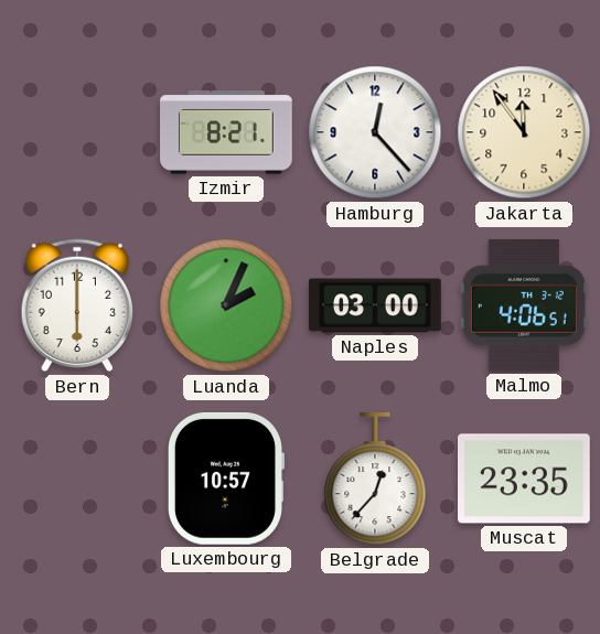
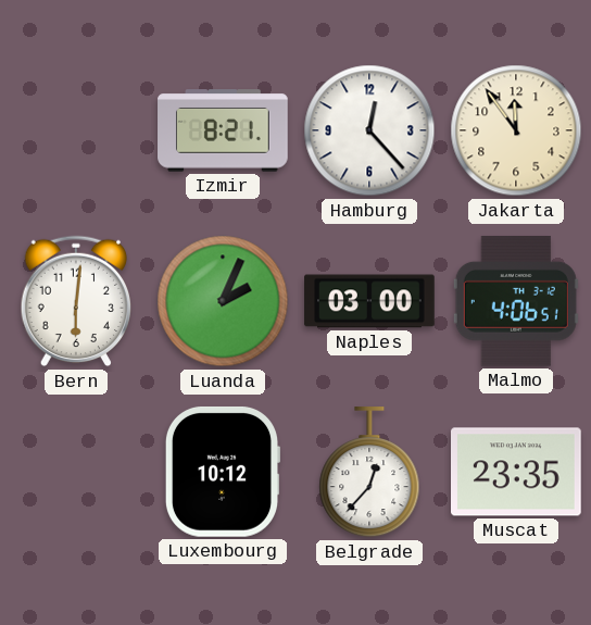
Bern: 6:00 -> 6:01
Luxembourg: 10:57 -> 10:12
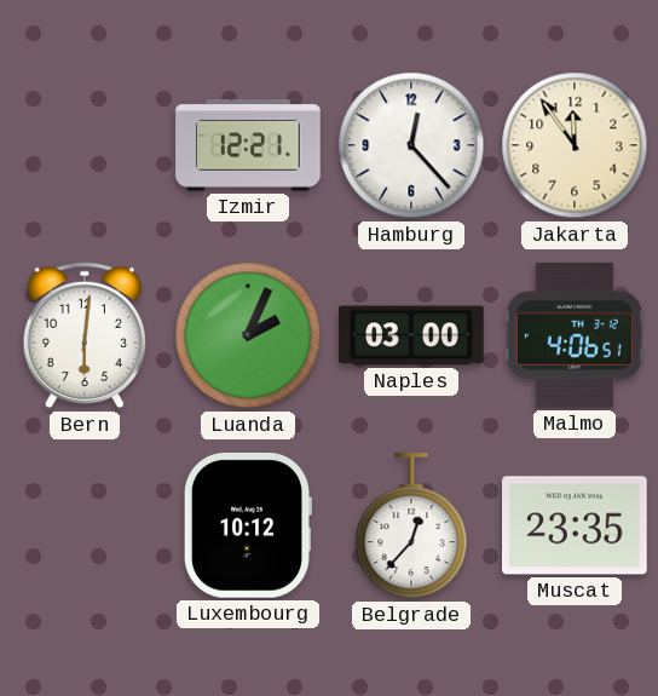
Izmir: 8:21 -> 12:21
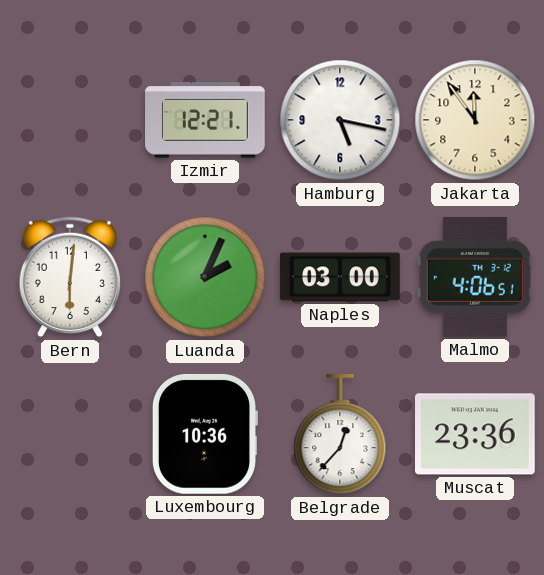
Hamburg: 12:23 -> 5:17
Luxembourg: 10:12 -> 10:36
Muscat: 23:35 -> 23:36
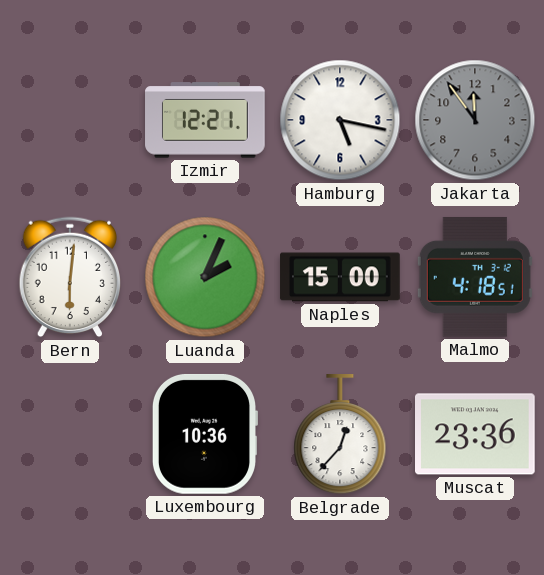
Jakarta dial: cream -> grey
Naples: 03:00 -> 15:00
Malmo: 4:06 -> 4:18
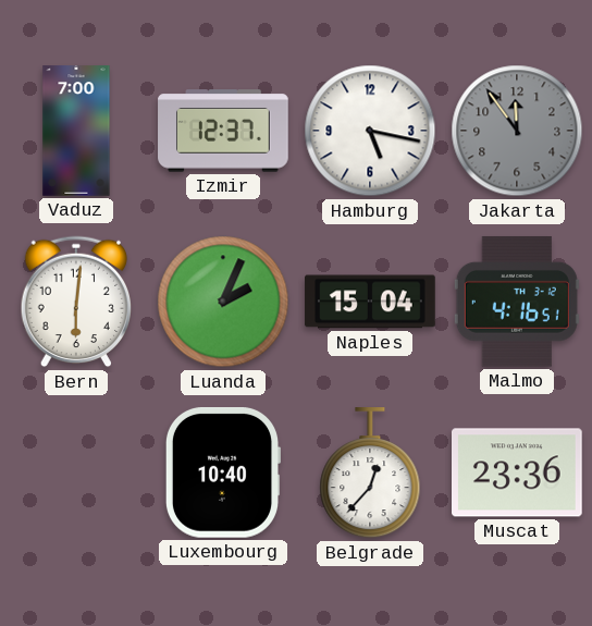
Vaduz: none -> 7:00
Izmir: 12:21 -> 12:37
Naples: 15:00 -> 15:04
Malmo: 4:18 -> 4:16
Luxembourg: 10:36 -> 10:40
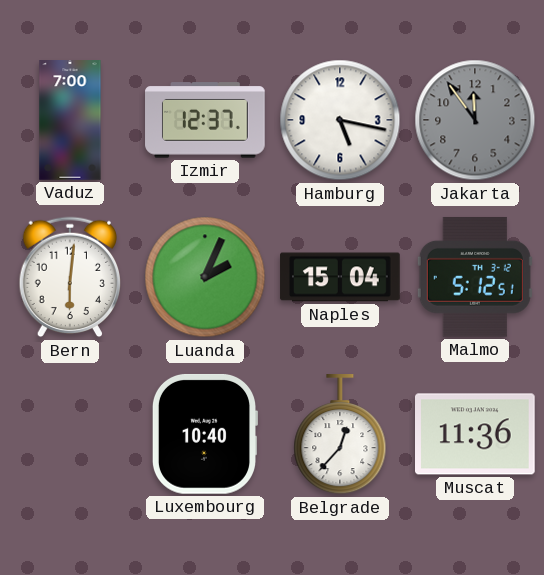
Malmo: 4:16 -> 5:12
Muscat: 23:36 -> 11:36
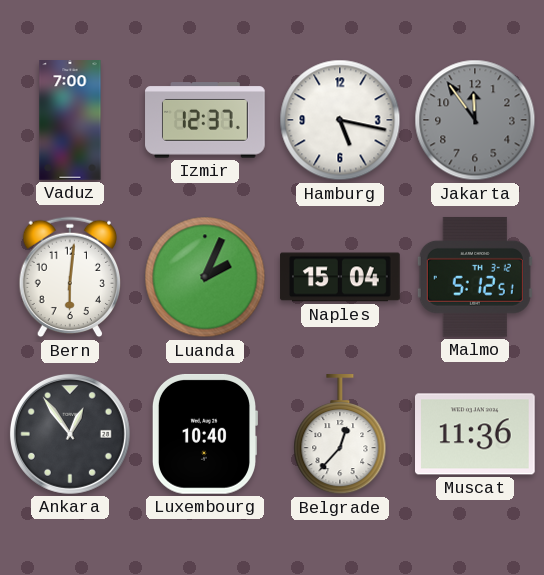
Ankara: none -> 12:54
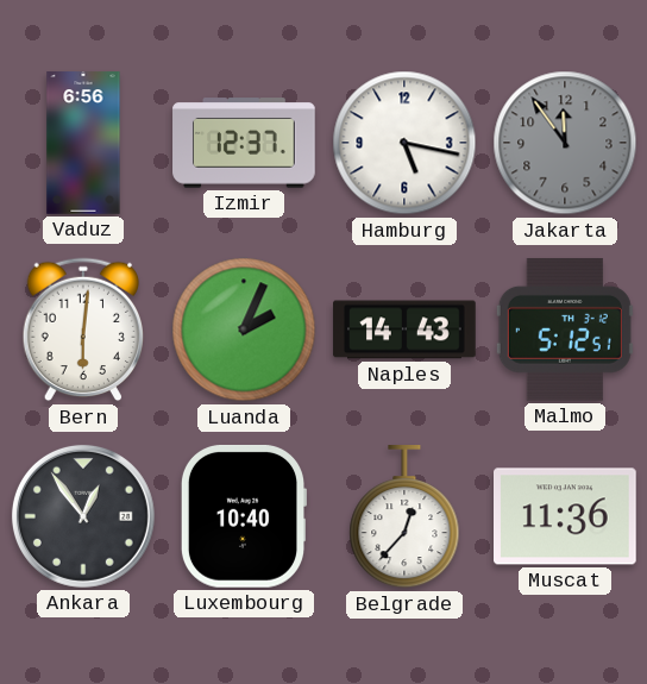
Vaduz: 7:00 -> 6:56
Naples: 15:04 -> 14:43
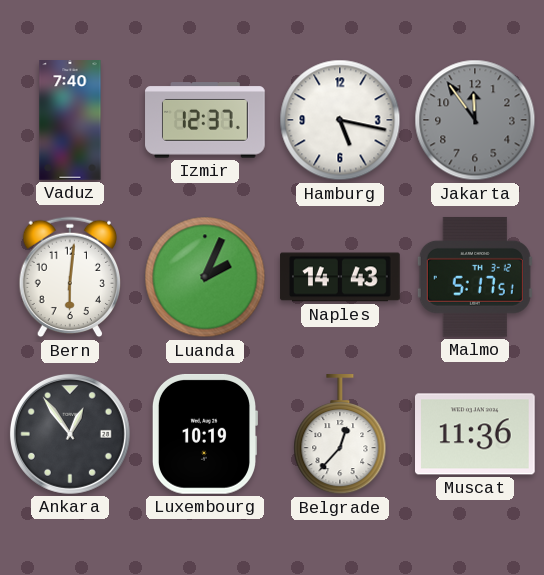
Vaduz: 6:56 -> 7:40
Malmo: 5:12 -> 5:17
Luxembourg: 10:40 -> 10:19
